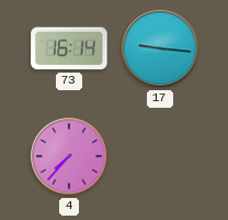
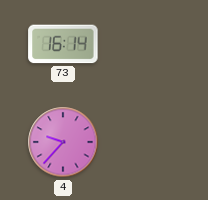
17: 9:16 -> none
4: 7:37 -> 9:37
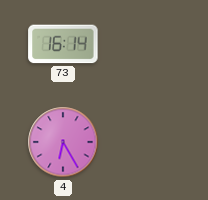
4: 9:37 -> 6:25
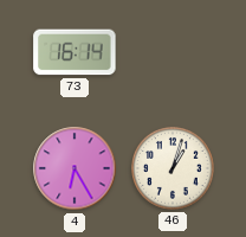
46: none -> 1:03
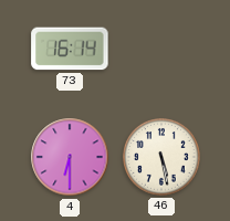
4: 6:25 -> 6:30
46: 1:03 -> 5:28
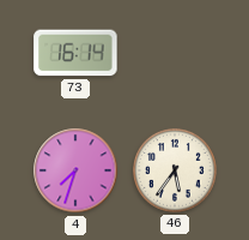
4: 6:30 -> 7:33
46: 5:28 -> 5:36
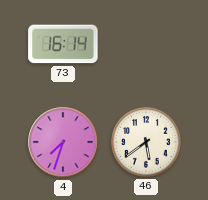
46: 5:36 -> 5:39
